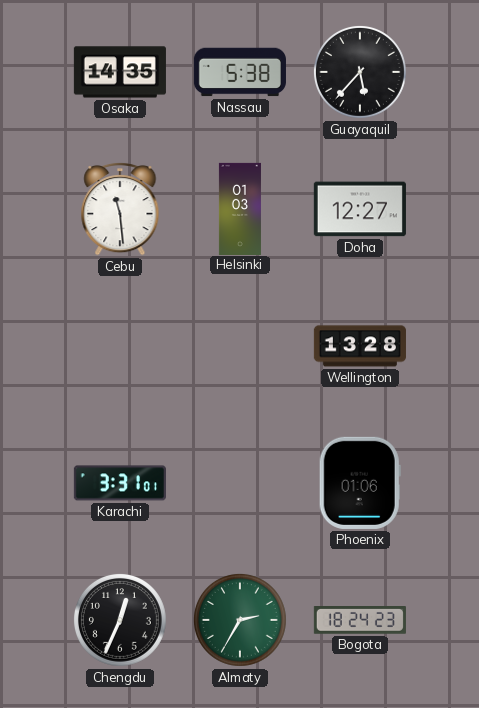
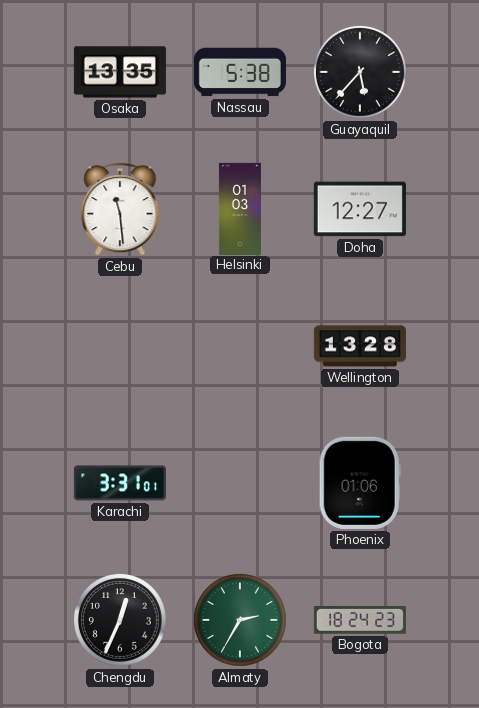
Osaka: 14:35 -> 13:35
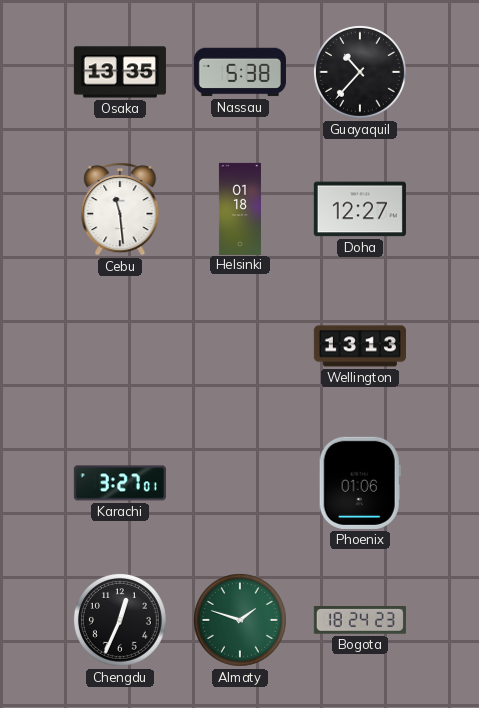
Guayaquil: 5:37 -> 10:37
Helsinki: 01:03 -> 01:18
Wellington: 13:28 -> 13:13
Karachi: 3:31 -> 3:27
Almaty: 2:35 -> 1:48
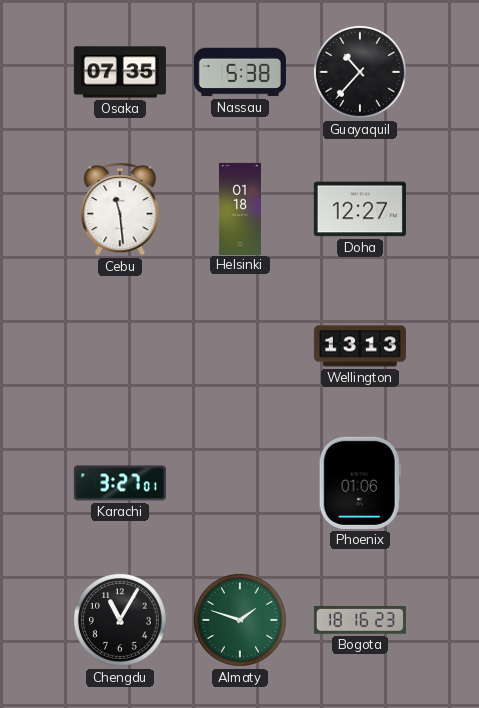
Osaka: 13:35 -> 07:35
Chengdu: 12:34 -> 11:05
Bogota: 18:24 -> 18:16
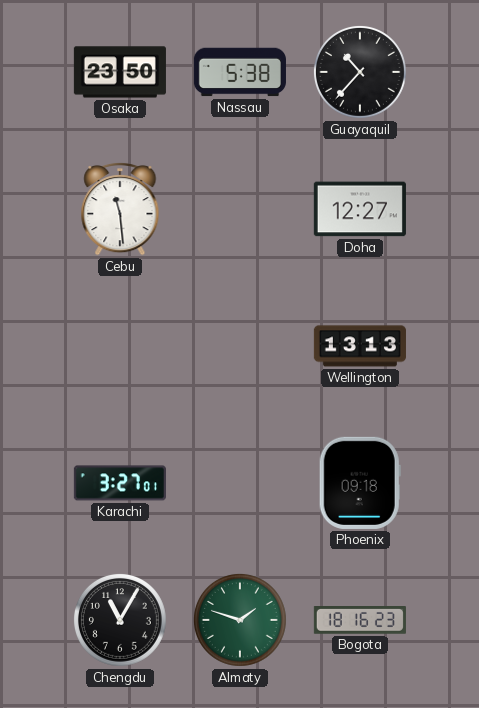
Osaka: 07:35 -> 23:50
Helsinki: 01:18 -> none
Phoenix: 01:06 -> 09:18
